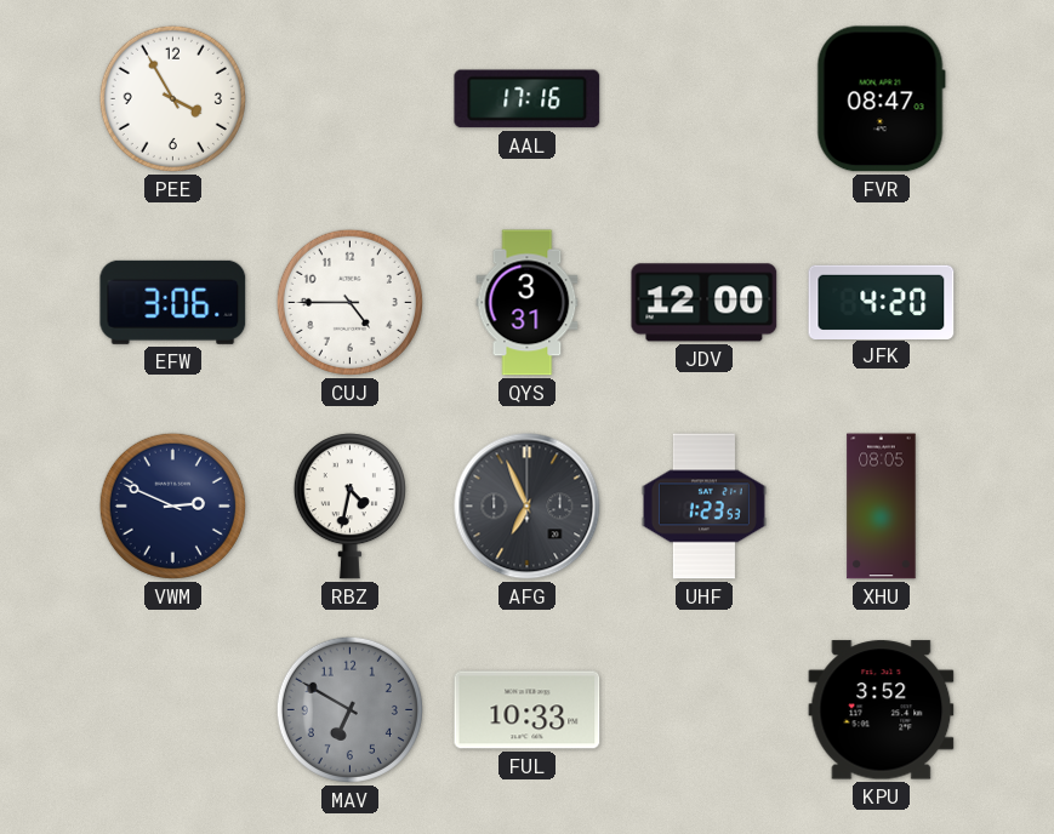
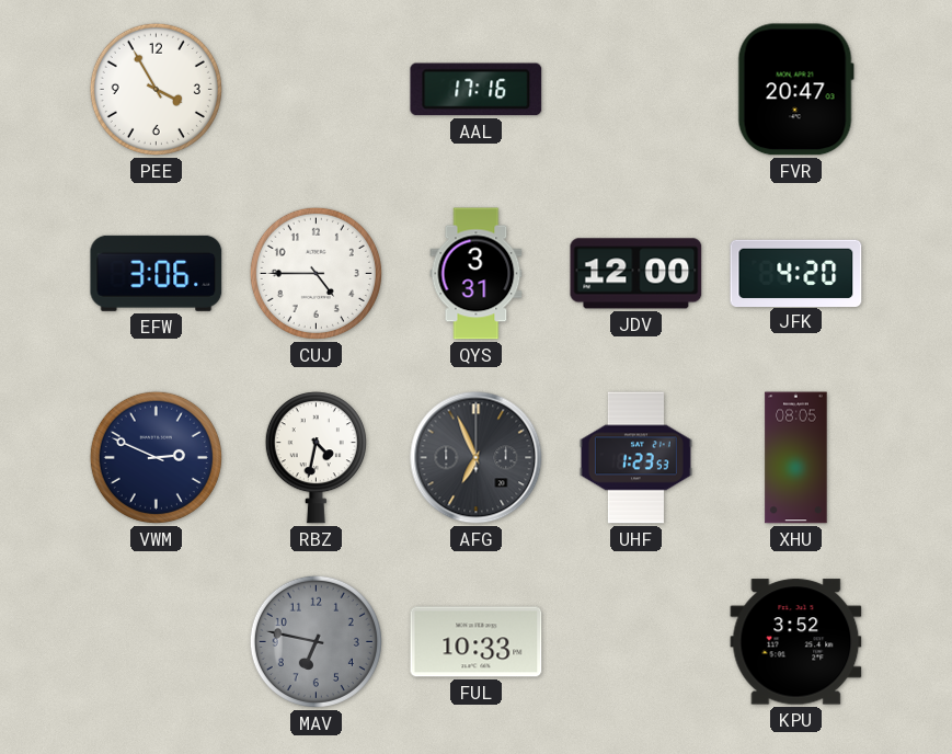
FVR: 08:47 -> 20:47
MAV: 6:50 -> 6:47
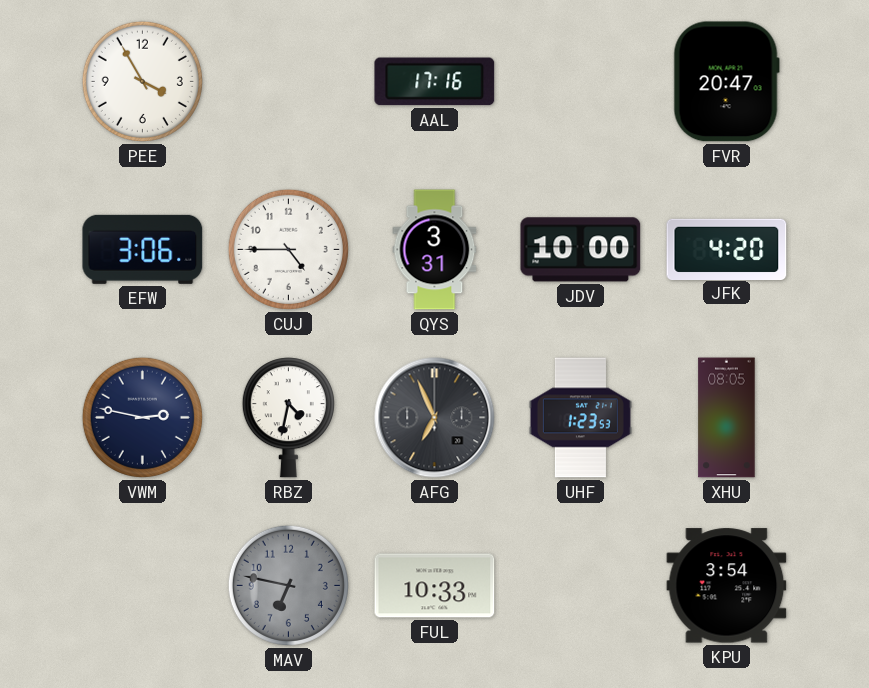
JDV: 12:00 -> 10:00
VWM: 2:49 -> 2:47
KPU: 3:52 -> 3:54
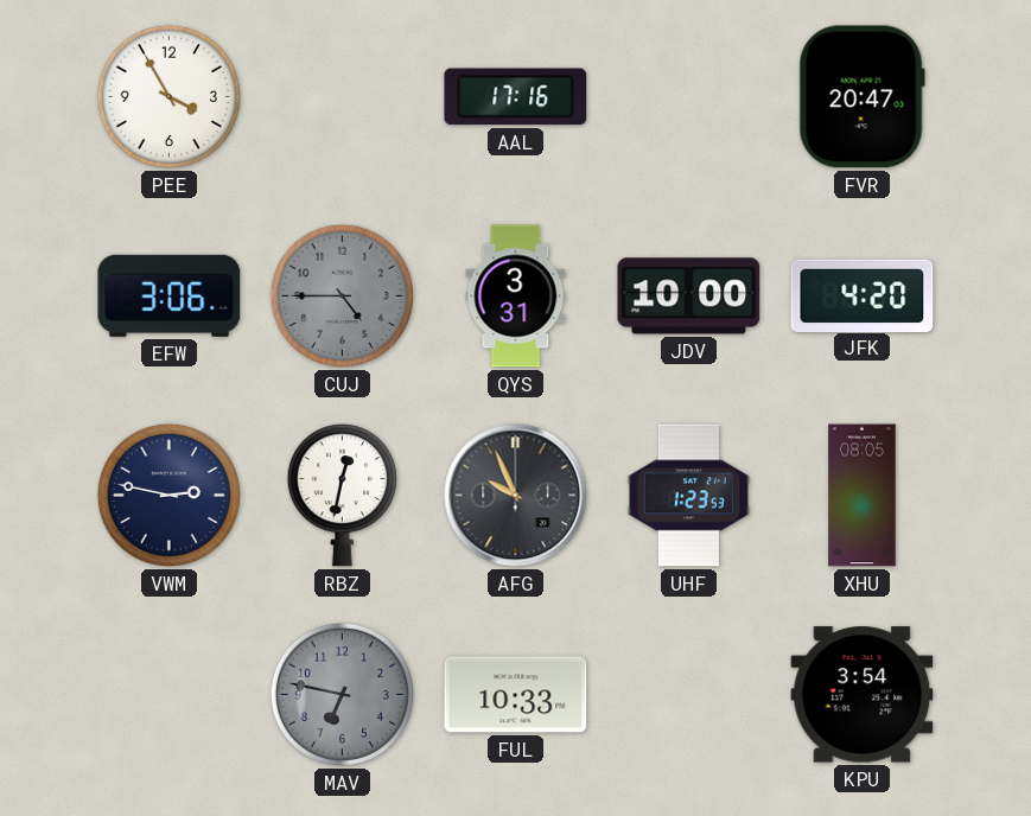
CUJ dial: white -> grey
RBZ: 4:32 -> 12:32
AFG: 6:56 -> 9:56
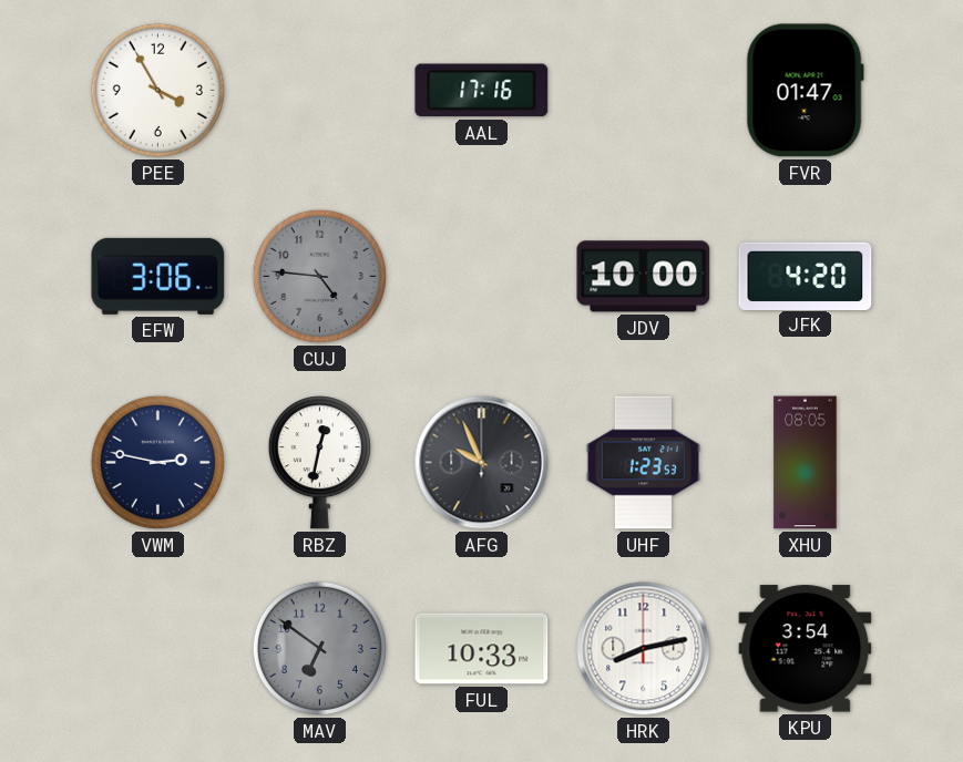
FVR: 20:47 -> 01:47
CUJ: 4:45 -> 4:46
QYS: 3:31 -> none
MAV: 6:47 -> 6:51
HRK: none -> 8:13
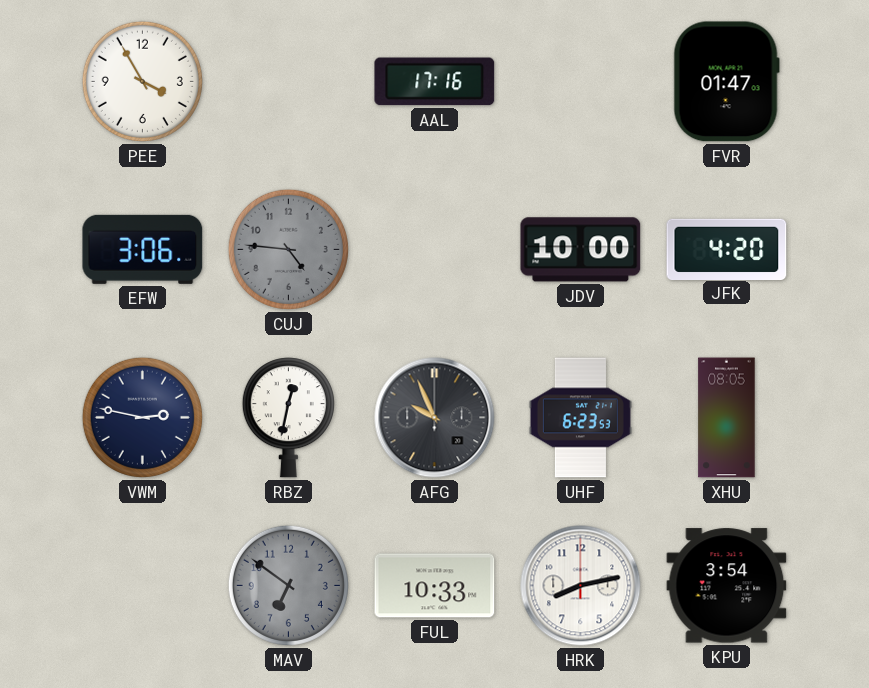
UHF: 1:23 -> 6:23
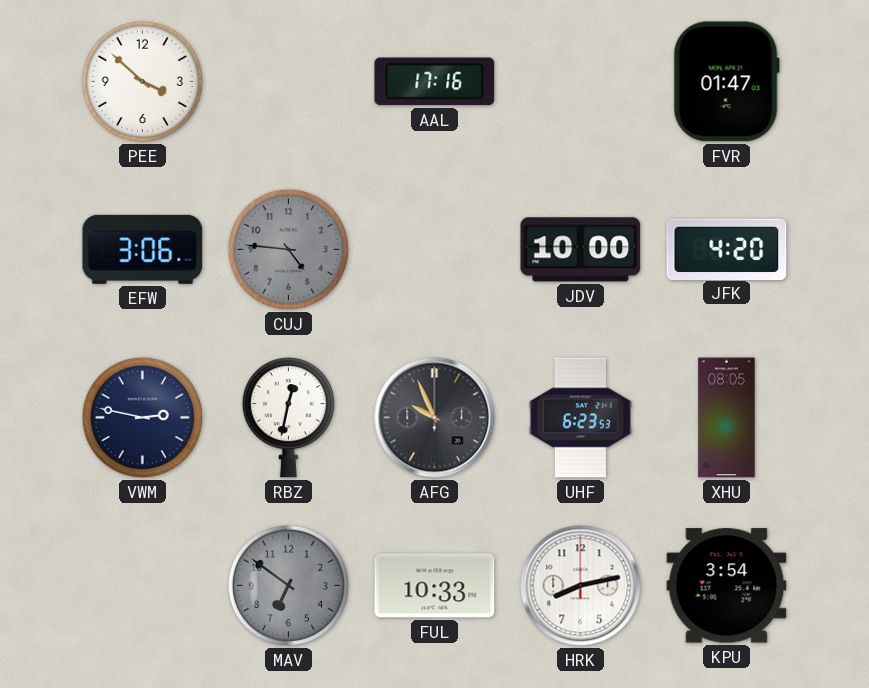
PEE: 3:55 -> 3:52
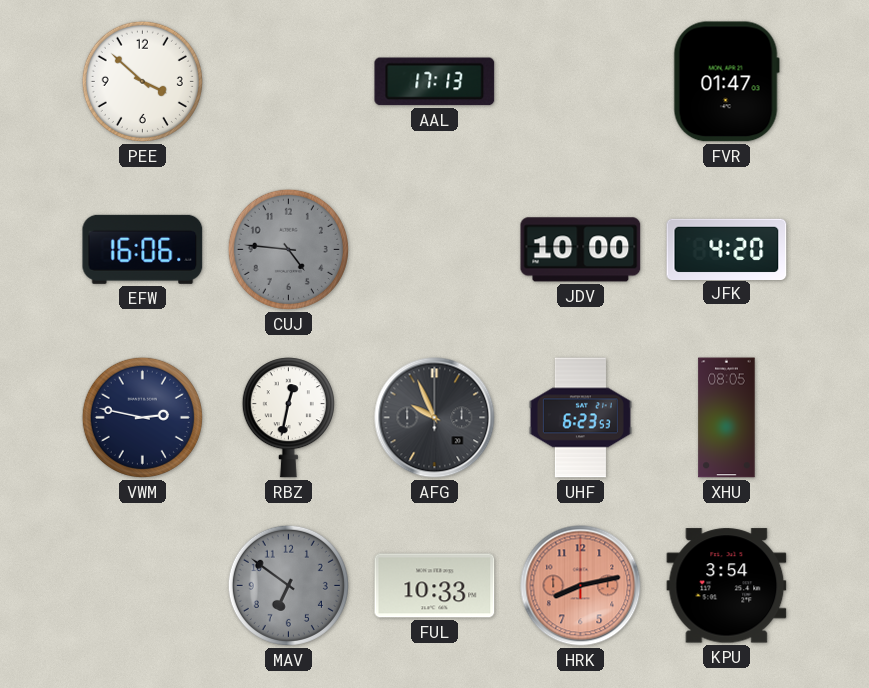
AAL: 17:16 -> 17:13
EFW: 3:06 -> 16:06
HRK dial: white -> salmon
